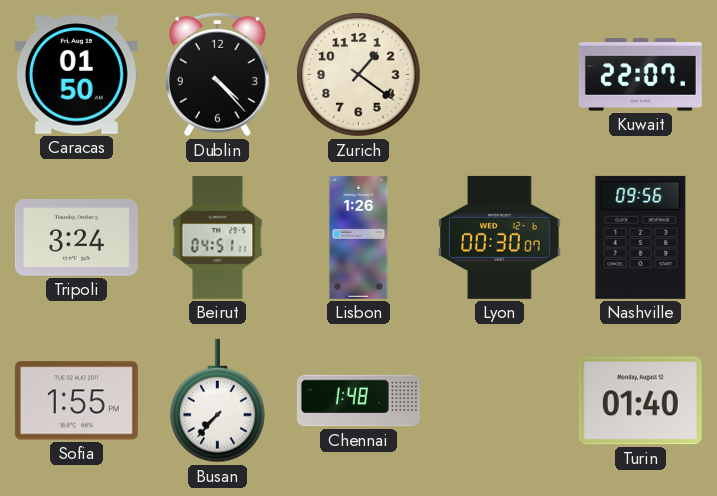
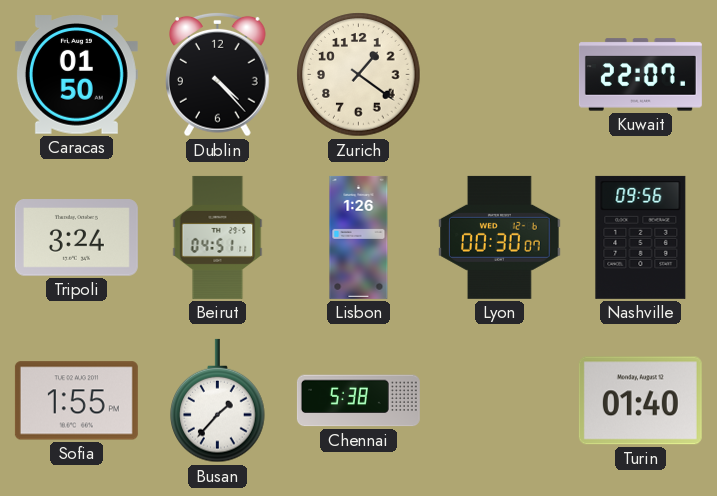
Busan: 7:37 -> 1:37
Chennai: 1:48 -> 5:38
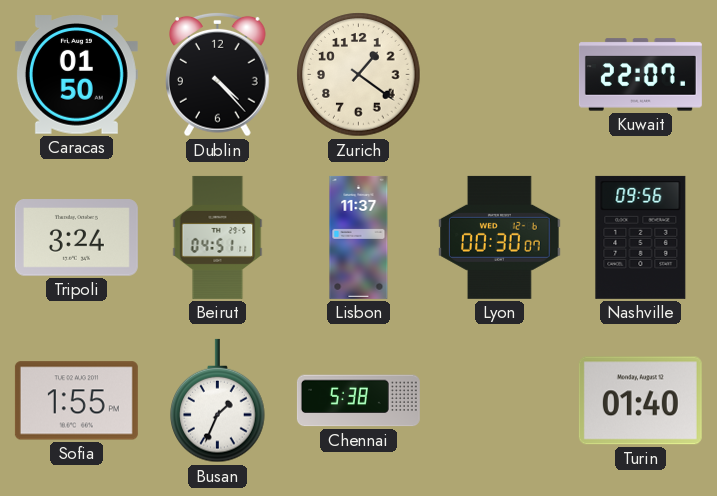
Lisbon: 1:26 -> 11:37
Busan: 1:37 -> 1:34
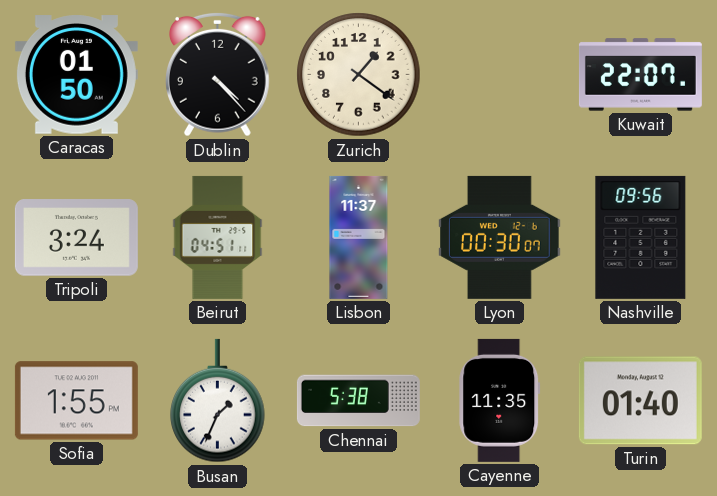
Cayenne: none -> 11:35
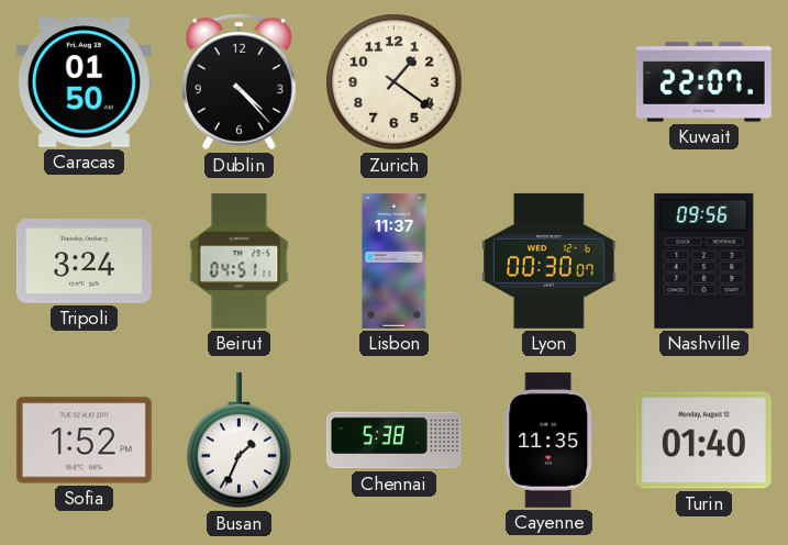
Sofia: 1:55 -> 1:52
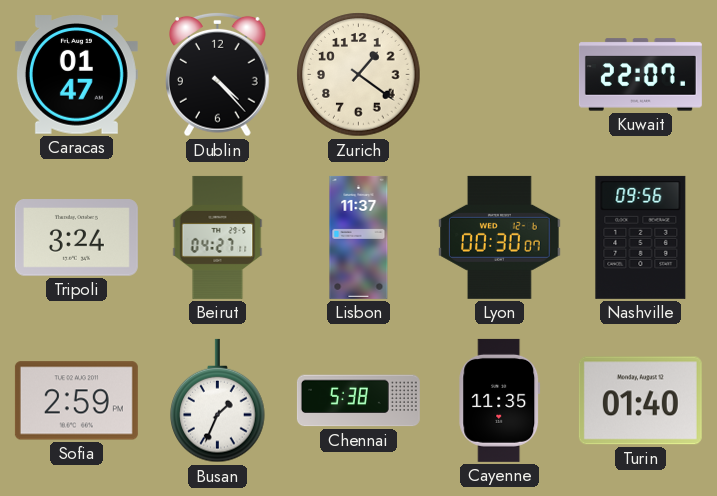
Caracas: 01:50 -> 01:47
Beirut: 04:51 -> 04:27
Sofia: 1:52 -> 2:59
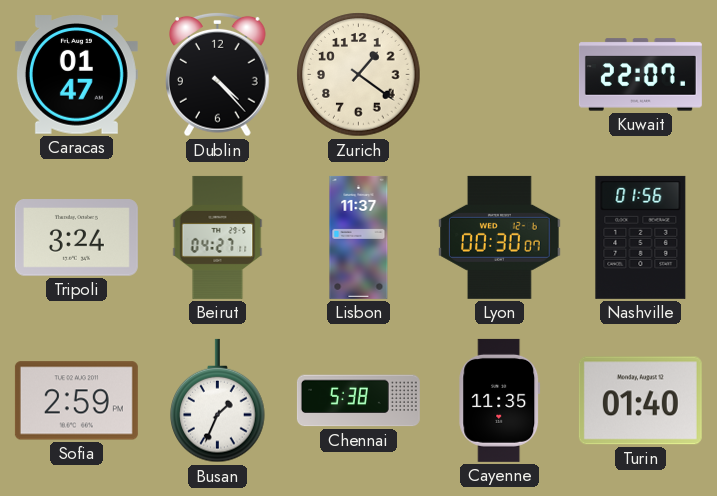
Nashville: 09:56 -> 01:56
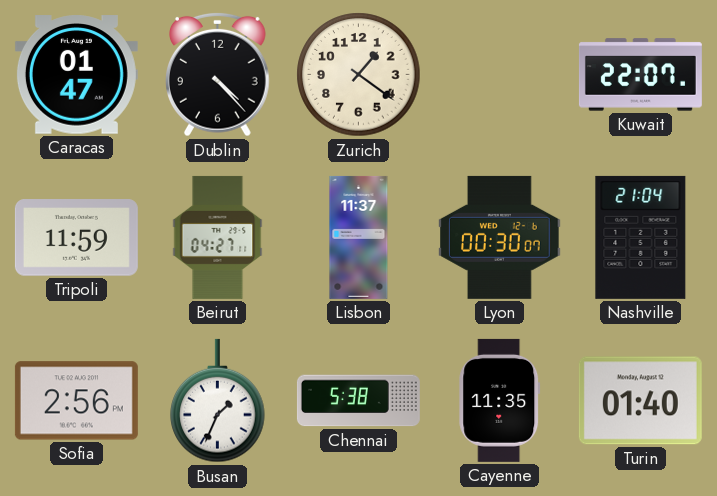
Tripoli: 3:24 -> 11:59
Nashville: 01:56 -> 21:04
Sofia: 2:59 -> 2:56
